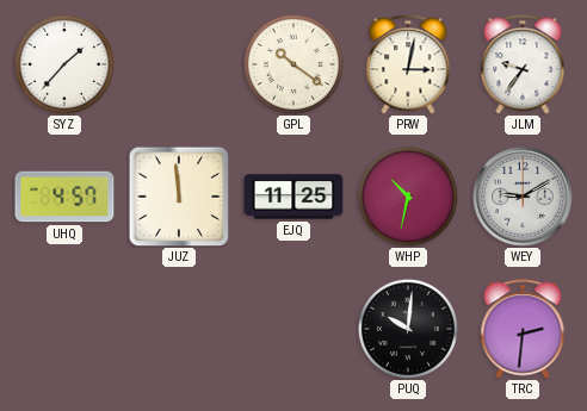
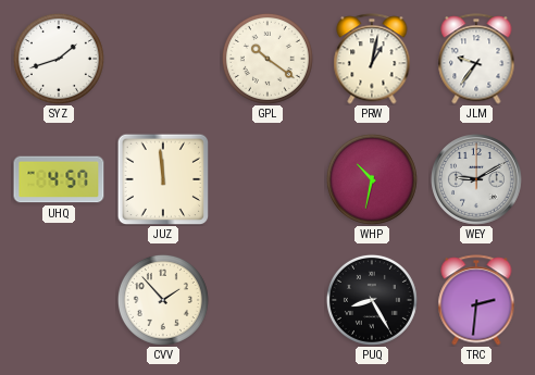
SYZ: 1:37 -> 1:42
PRW: 3:02 -> 1:02
EJQ: 11:25 -> none
CVV: none -> 1:53
PUQ: 10:01 -> 8:25
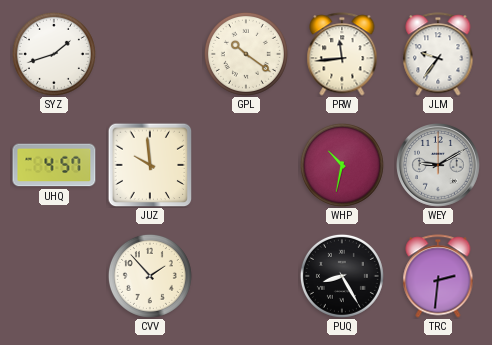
PRW: 1:02 -> 11:44
JUZ: 11:59 -> 9:59
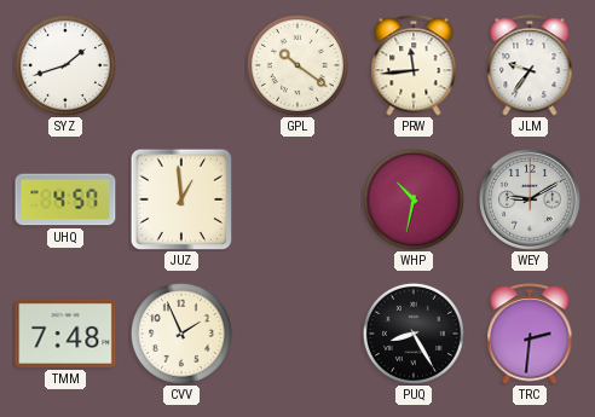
JUZ: 9:59 -> 12:59
TMM: none -> 7:48
CVV: 1:53 -> 1:56
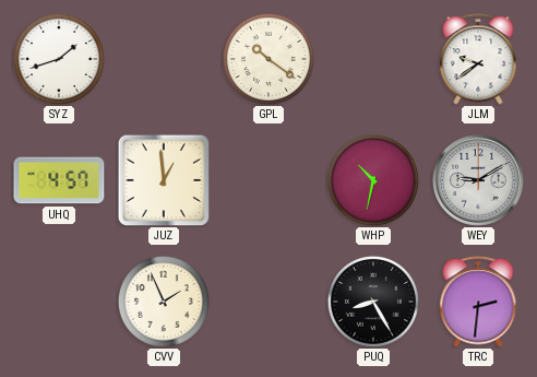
PRW: 11:44 -> none
JLM: 9:36 -> 9:39
TMM: 7:48 -> none
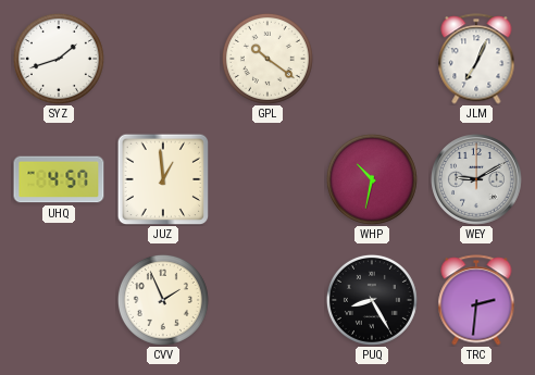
JLM: 9:39 -> 7:04
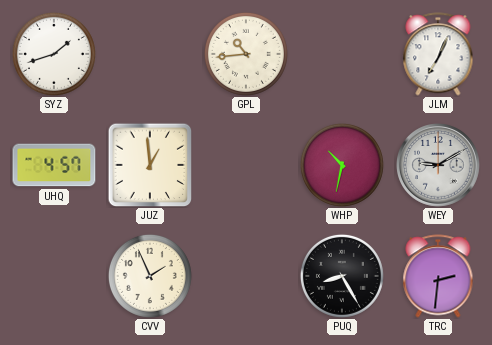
GPL: 10:21 -> 10:44
